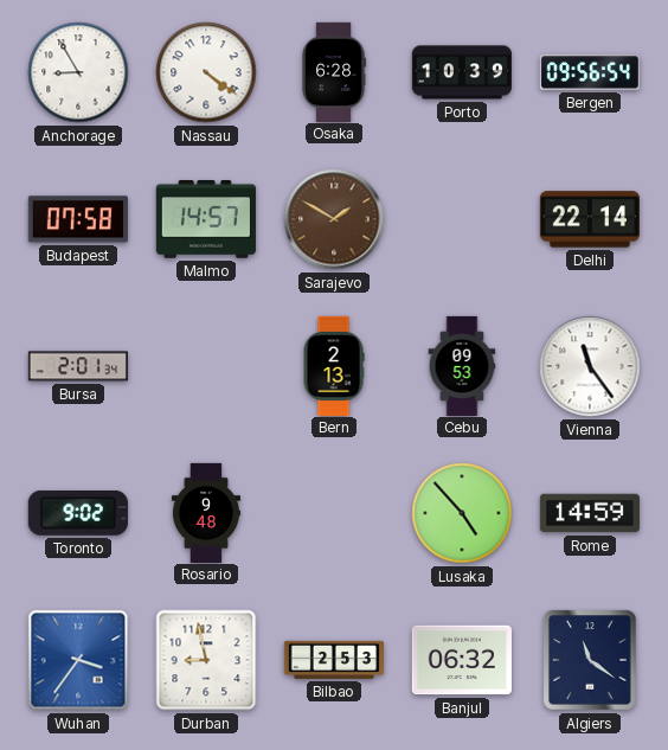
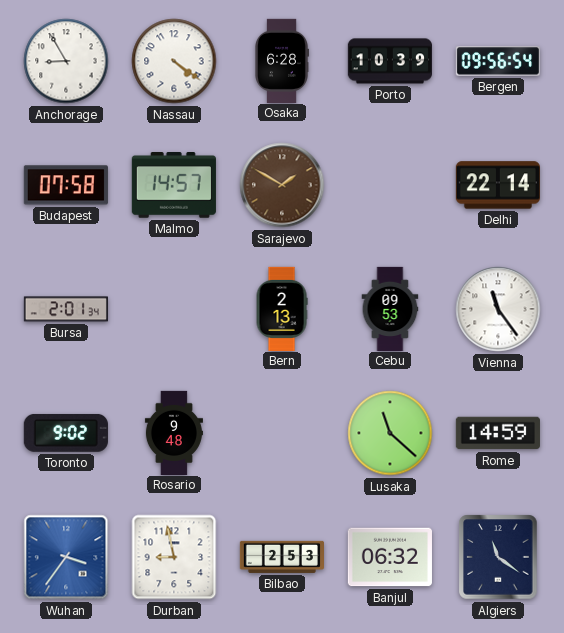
Lusaka: 4:53 -> 11:22
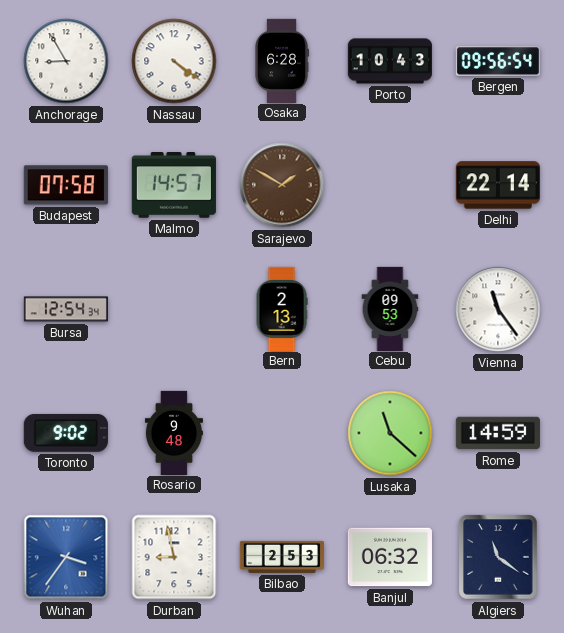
Porto: 10:39 -> 10:43
Bursa: 2:01 -> 12:54
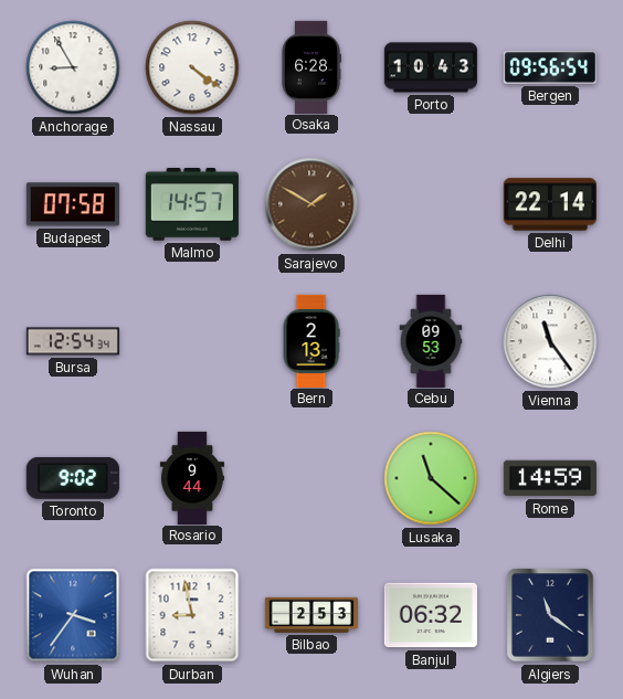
Rosario: 9:48 -> 9:44
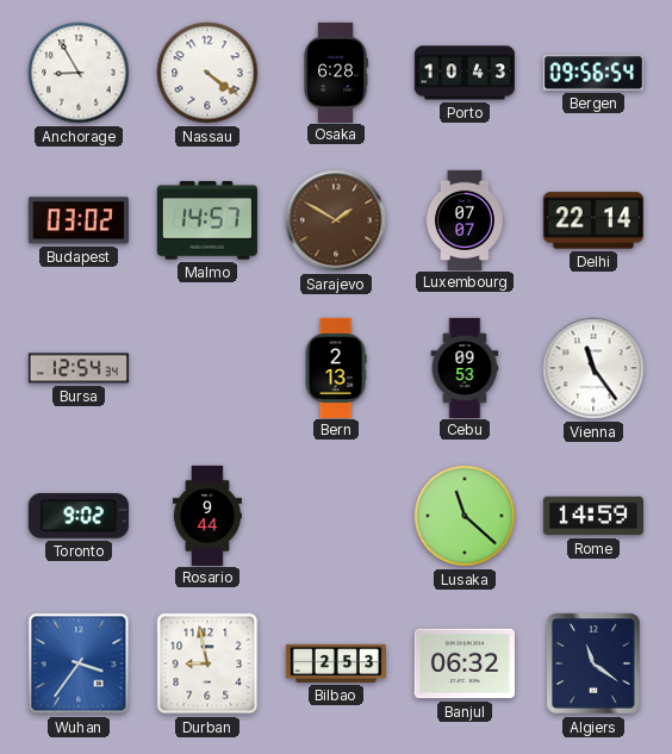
Budapest: 07:58 -> 03:02
Luxembourg: none -> 07:07
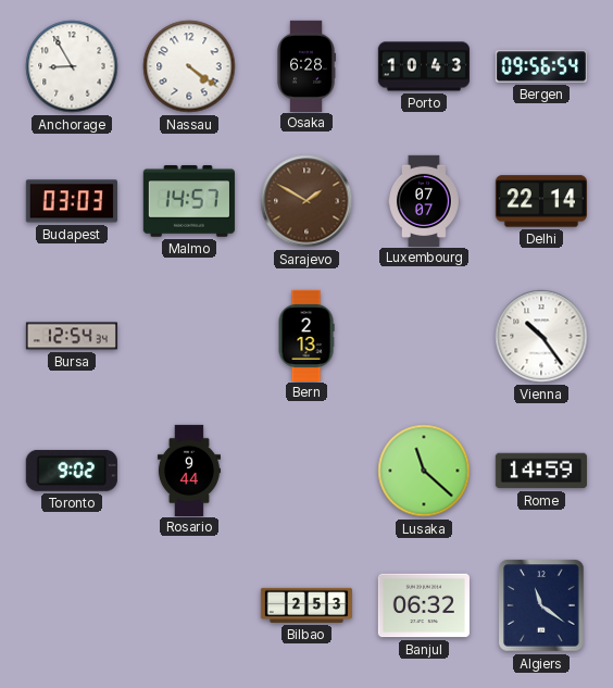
Budapest: 03:02 -> 03:03
Cebu: 09:53 -> none
Vienna: 11:24 -> 10:24
Wuhan: 3:36 -> none
Durban: 8:58 -> none
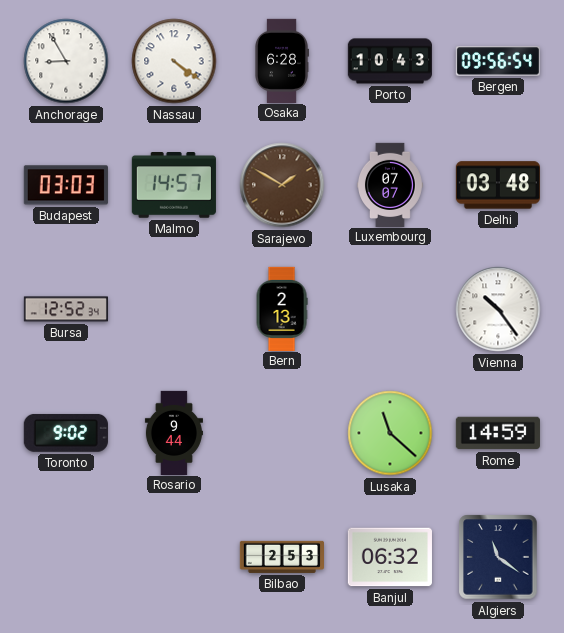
Delhi: 22:14 -> 03:48
Bursa: 12:54 -> 12:52
